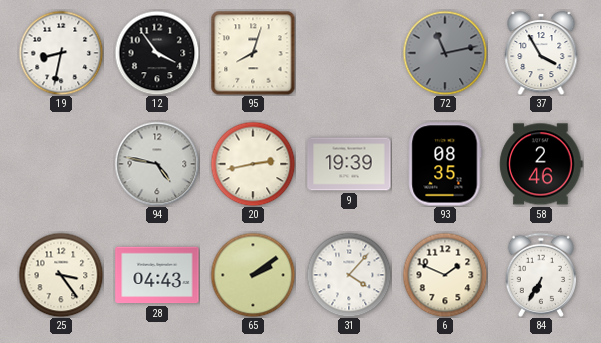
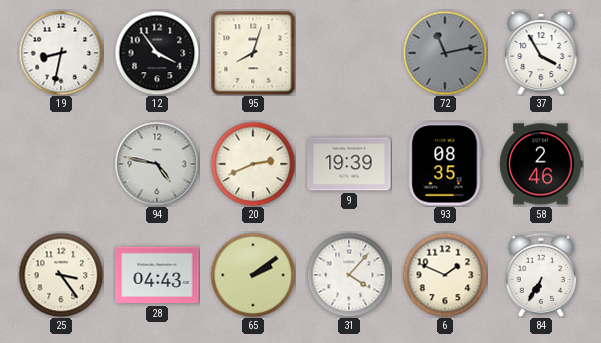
20: 2:43 -> 2:41
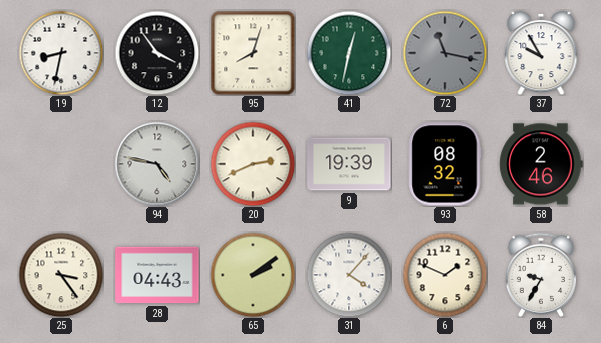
41: none -> 12:32
72: 11:13 -> 11:17
37: 3:55 -> 9:55
93: 08:35 -> 08:32
84: 6:35 -> 9:35
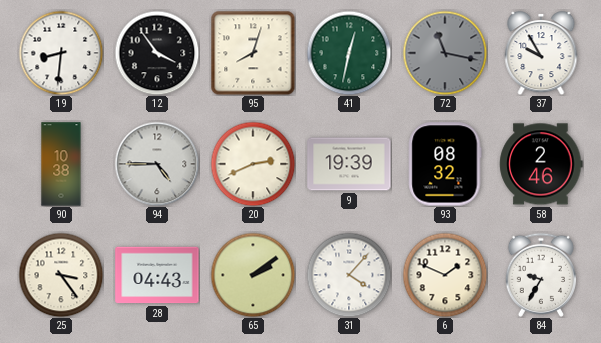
19: 8:32 -> 8:31
90: none -> 10:38
94: 4:47 -> 4:45
